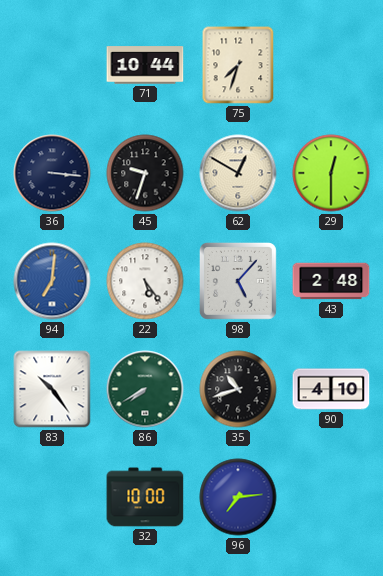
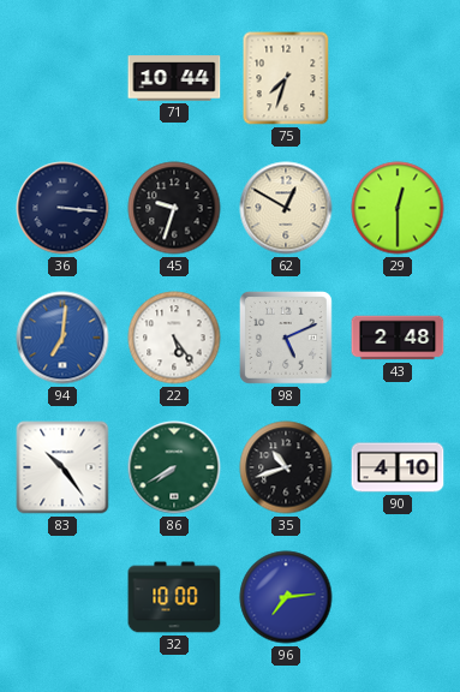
98: 5:07 -> 5:11
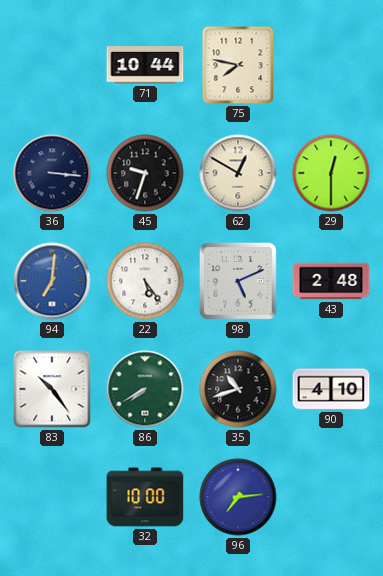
75: 7:33 -> 7:47
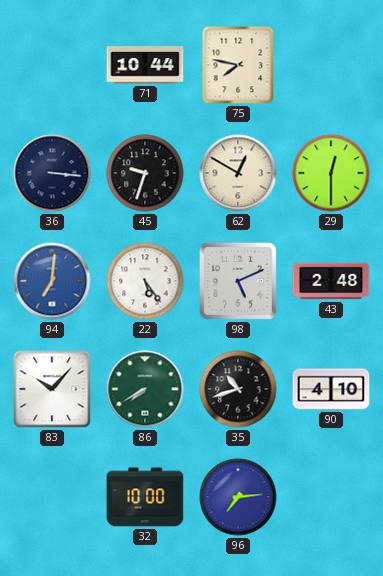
83: 10:24 -> 10:07
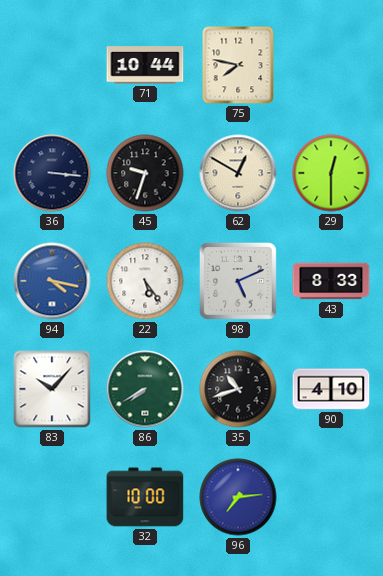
94: 7:01 -> 4:17
43: 2:48 -> 8:33
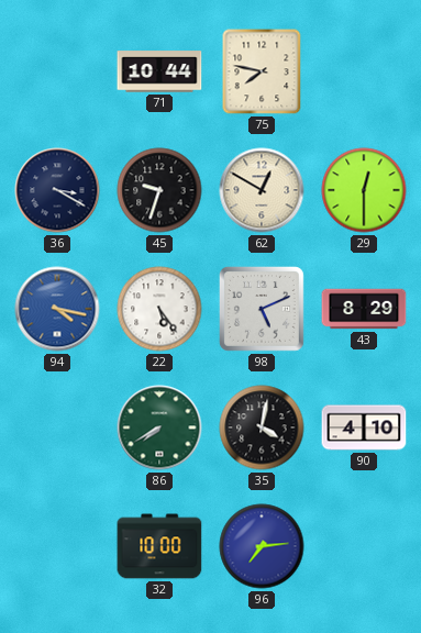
36: 3:16 -> 3:20
43: 8:33 -> 8:29
83: 10:07 -> none
35: 10:42 -> 4:02
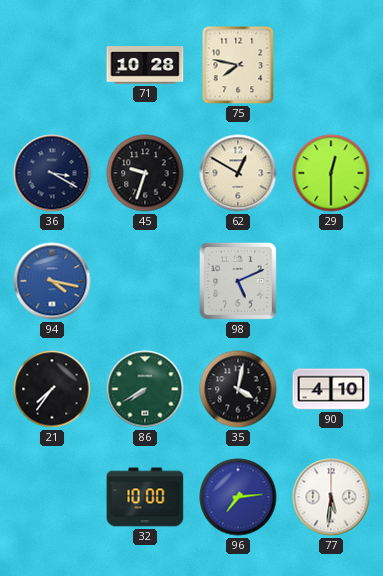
71: 10:44 -> 10:28
22: 5:24 -> none
43: 8:29 -> none
21: none -> 7:36
77: none -> 5:31
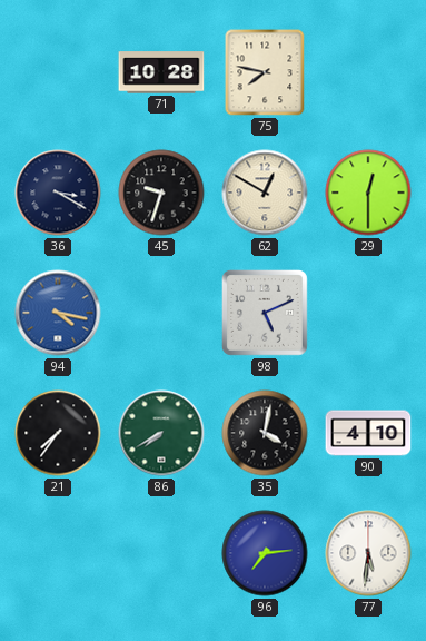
32: 10:00 -> none
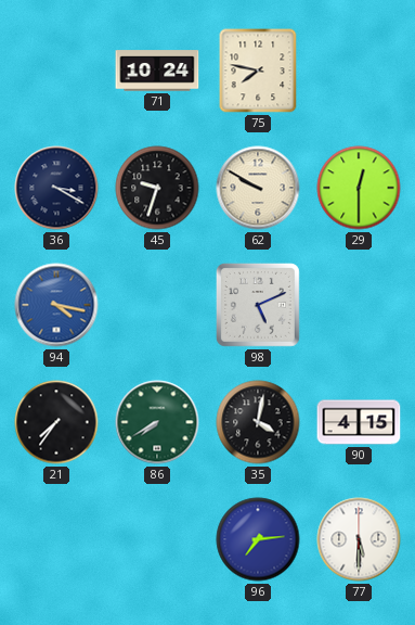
71: 10:28 -> 10:24
62: 12:50 -> 9:50
90: 4:10 -> 4:15
77: 5:31 -> 5:30
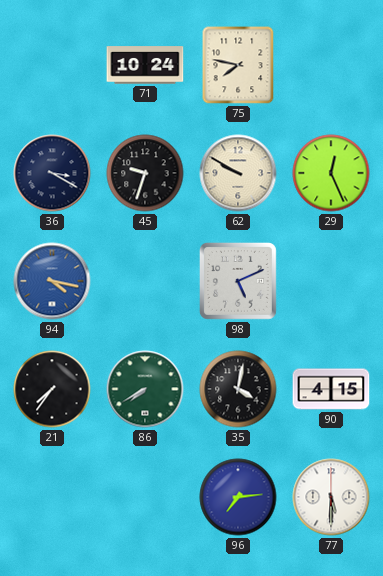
29: 12:30 -> 12:26
